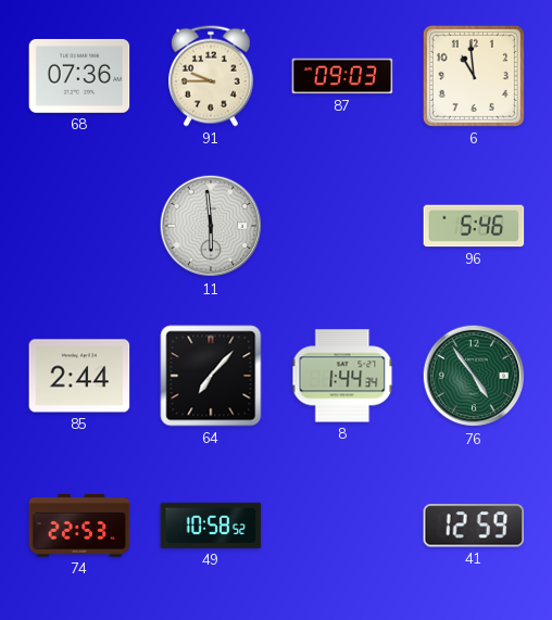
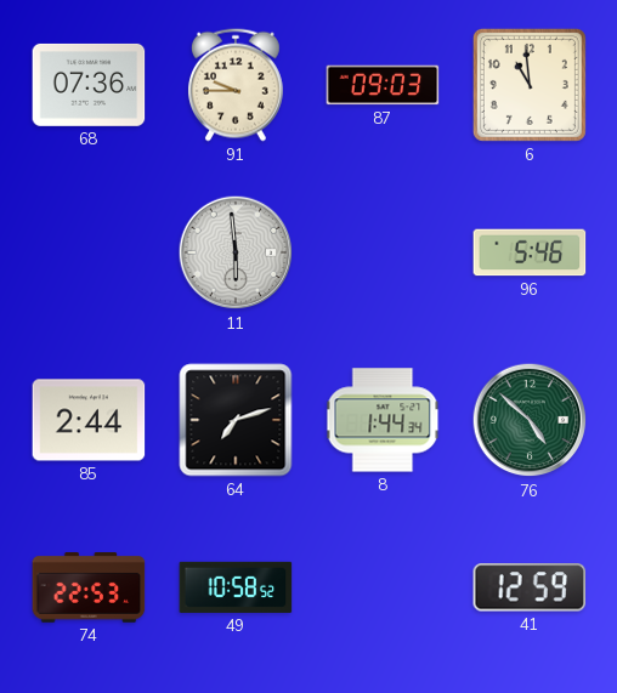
64: 7:07 -> 7:12
76: 4:54 -> 4:52
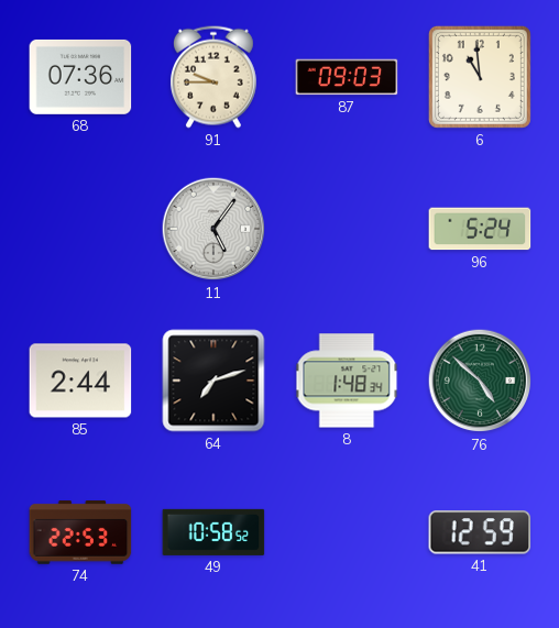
11: 5:59 -> 5:06
96: 5:46 -> 5:24
8: 1:44 -> 1:48
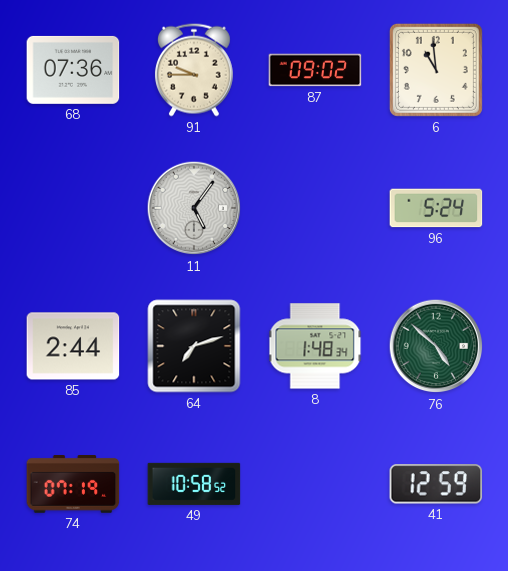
87: 09:03 -> 09:02
74: 22:53 -> 07:19
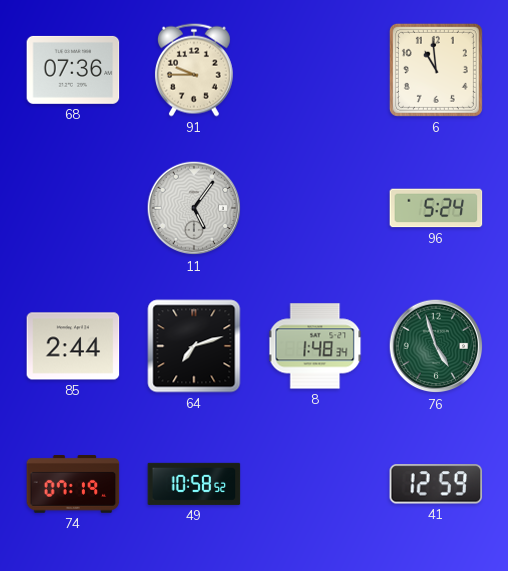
87: 09:02 -> none
76: 4:52 -> 4:57
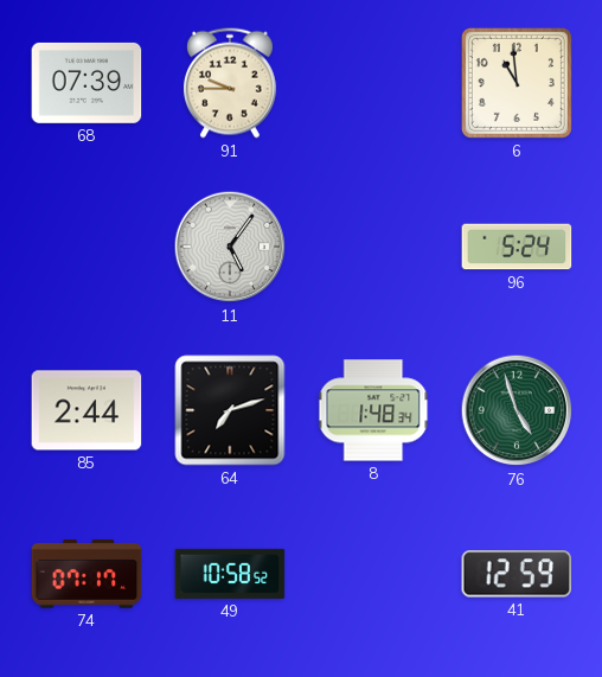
68: 07:36 -> 07:39
74: 07:19 -> 07:17
